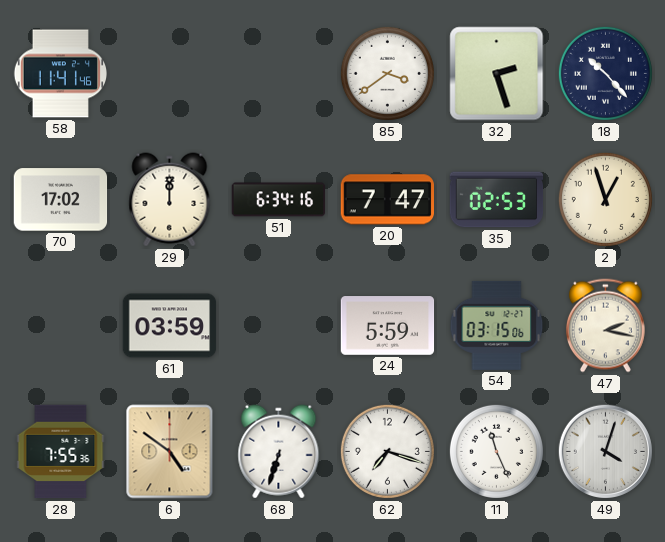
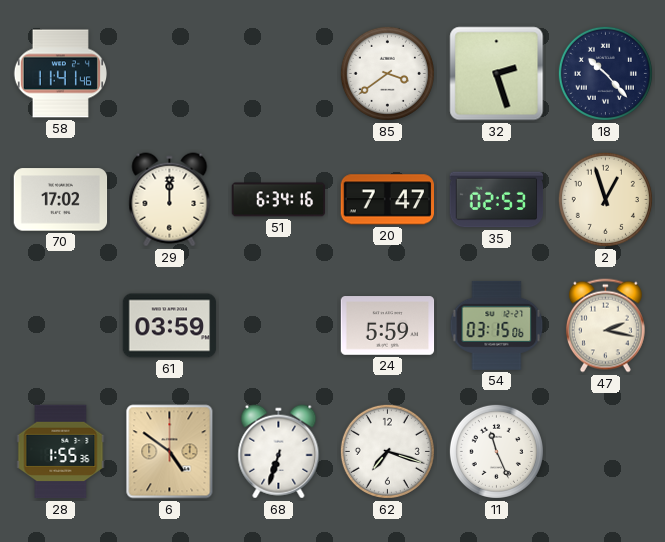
28: 7:55 -> 1:55
49: 4:03 -> none
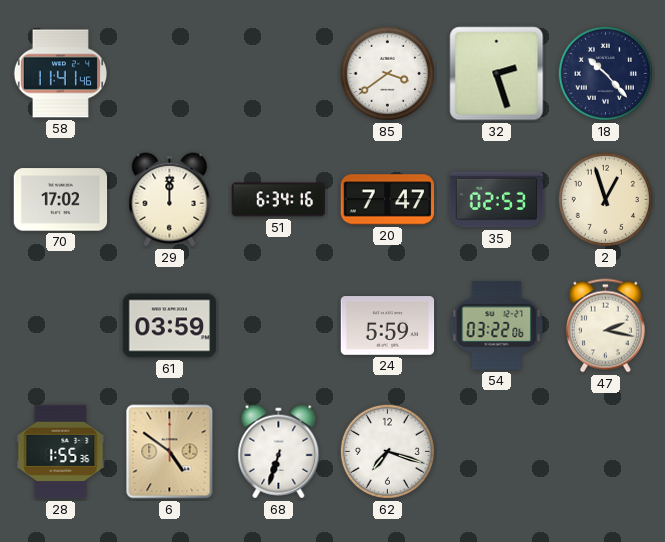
54: 03:15 -> 03:22
11: 11:26 -> none
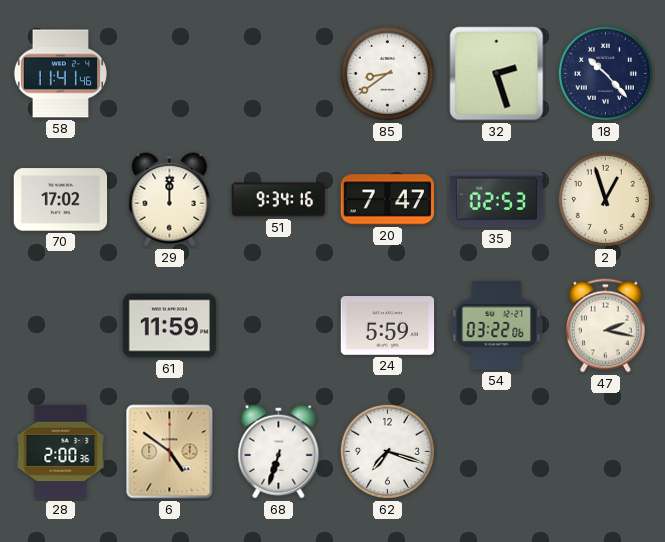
85: 3:39 -> 8:39
51: 6:34 -> 9:34
61: 03:59 -> 11:59
28: 1:55 -> 2:00
